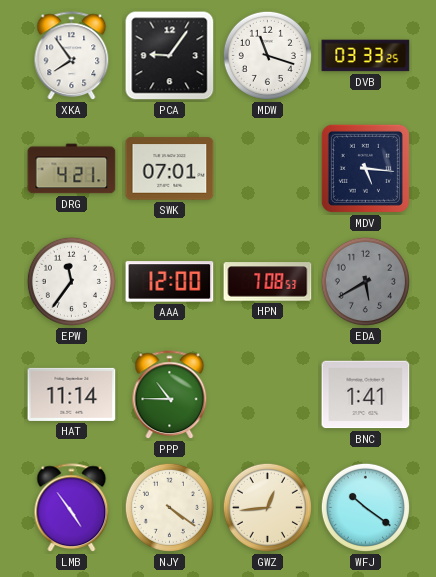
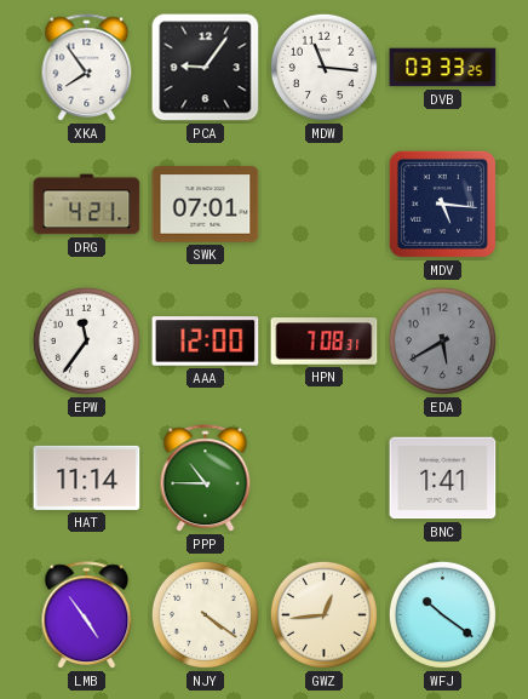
MDW: 11:18 -> 11:16
HPN: 7:08:53 -> 7:08:31
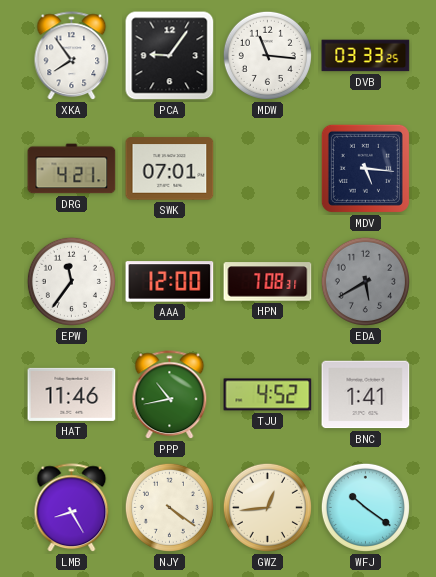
HAT: 11:14 -> 11:46
PPP: 10:45 -> 10:43
TJU: none -> 4:52
LMB: 4:54 -> 8:25
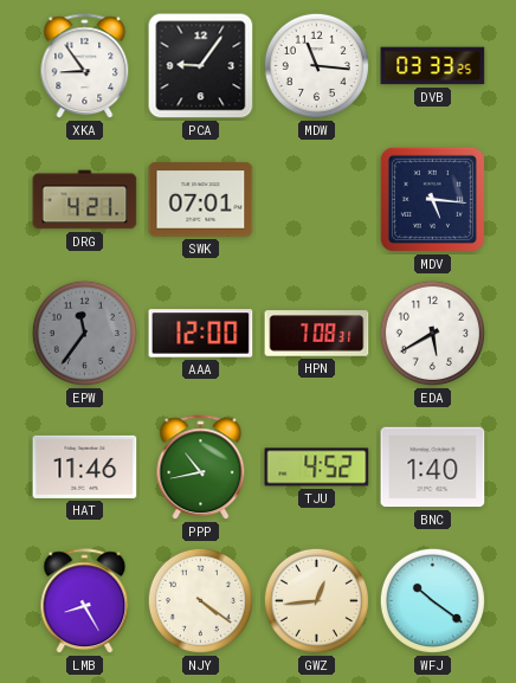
XKA: 7:54 -> 8:54
EPW dial: white -> grey
EDA dial: grey -> white
BNC: 1:41 -> 1:40
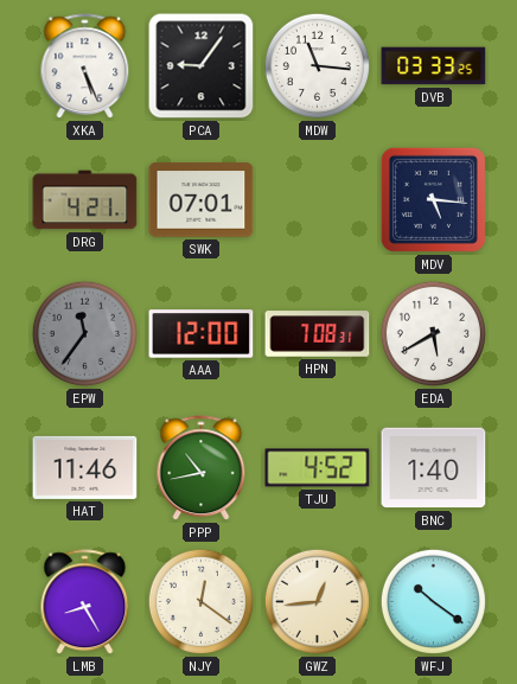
XKA: 8:54 -> 5:26
NJY: 4:21 -> 12:21
